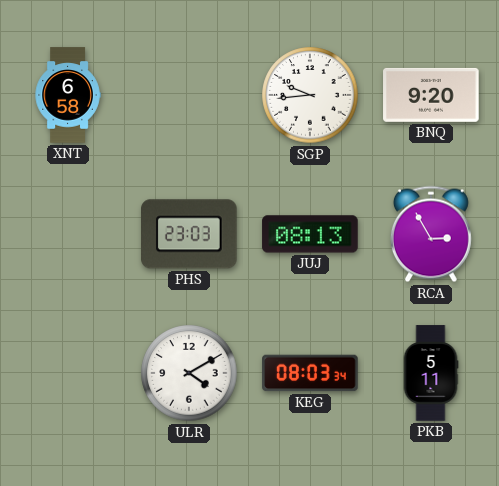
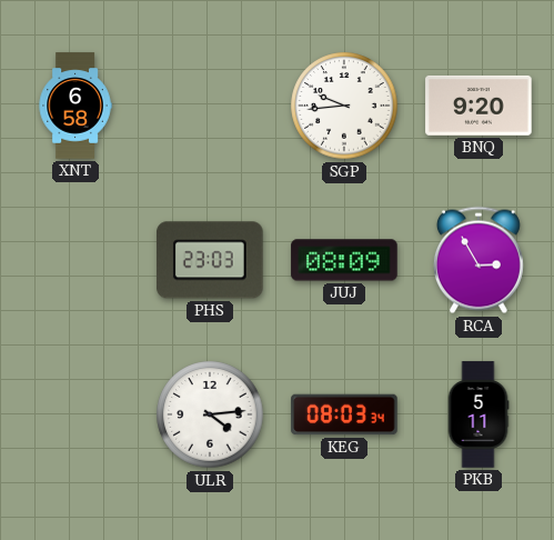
JUJ: 08:13 -> 08:09
ULR: 4:10 -> 4:14
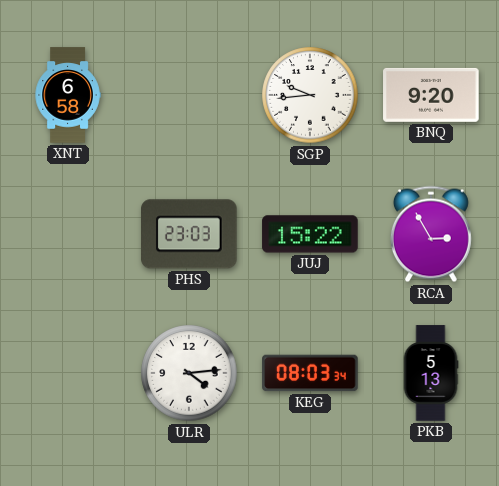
JUJ: 08:09 -> 15:22
PKB: 5:11 -> 5:13
